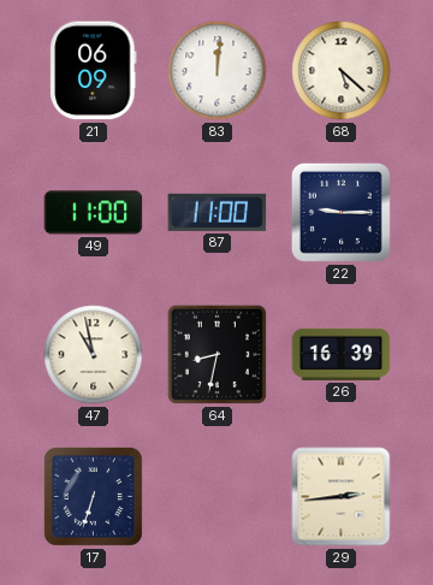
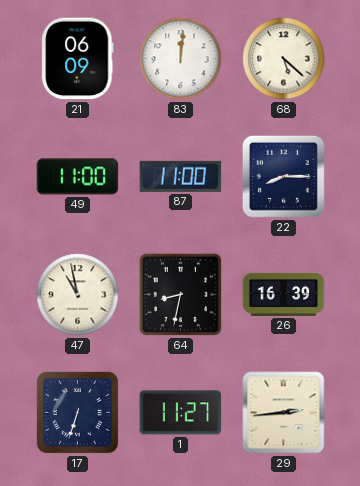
22: 9:15 -> 8:15
1: none -> 11:27
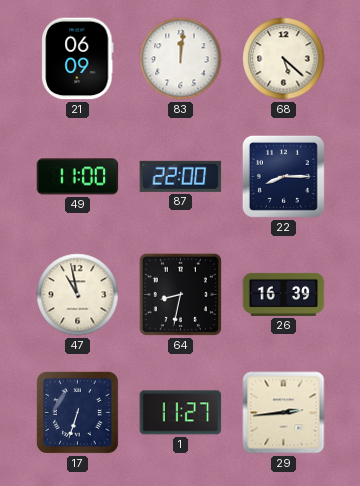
87: 11:00 -> 22:00
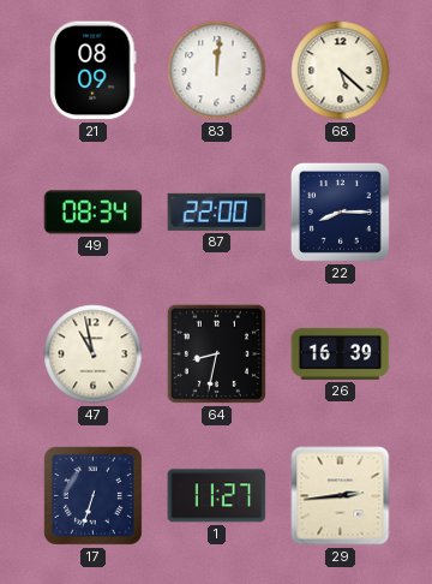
21: 06:09 -> 08:09
49: 11:00 -> 08:34
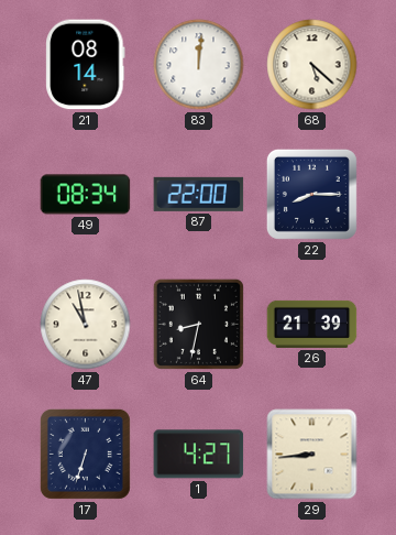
21: 08:09 -> 08:14
26: 16:39 -> 21:39
1: 11:27 -> 4:27
29: 2:44 -> 8:44
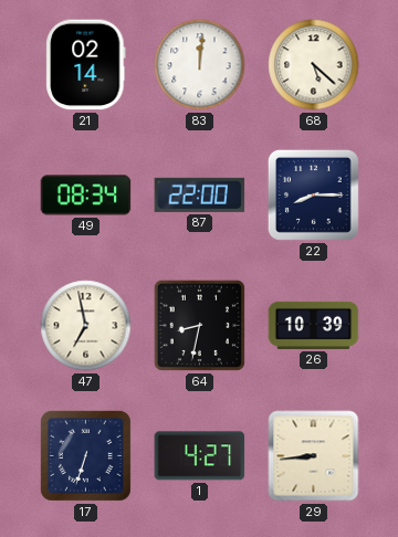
21: 08:14 -> 02:14
47: 10:58 -> 6:58
26: 21:39 -> 10:39
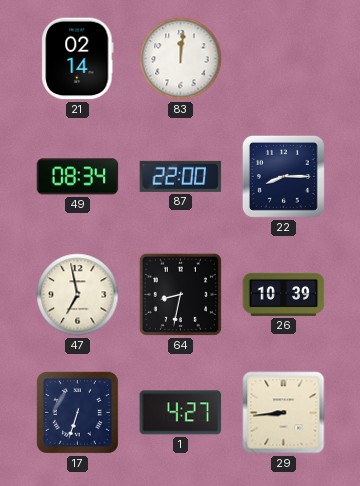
68: 5:22 -> none
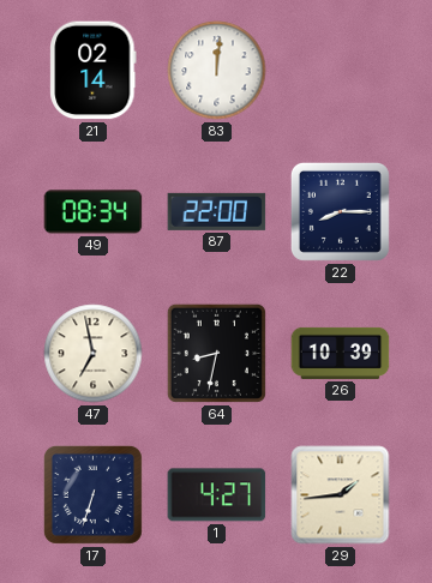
29: 8:44 -> 1:44
